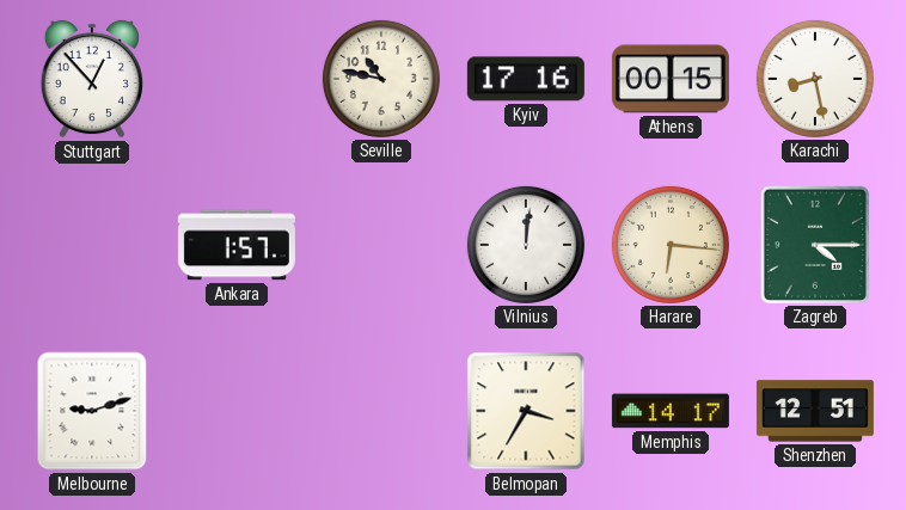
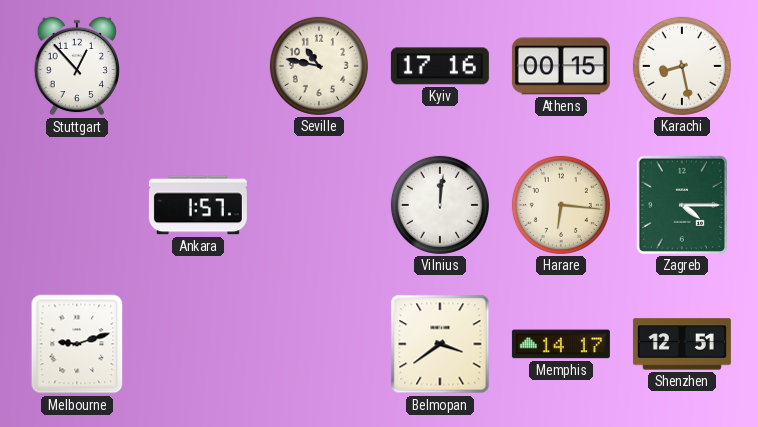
Belmopan: 3:35 -> 3:39
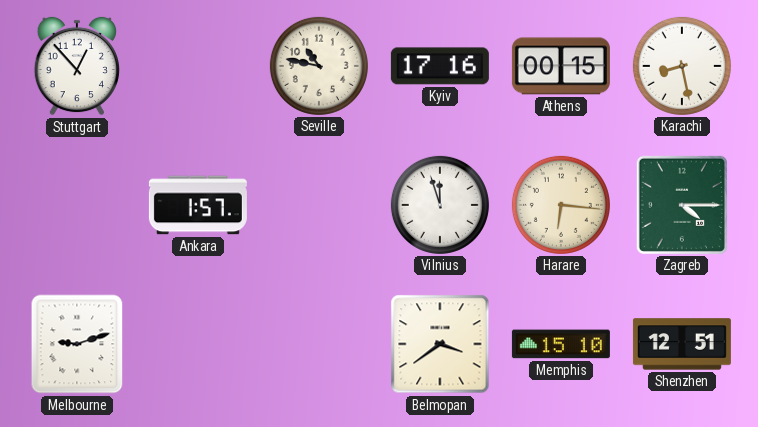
Vilnius: 12:01 -> 11:57
Memphis: 14:17 -> 15:10
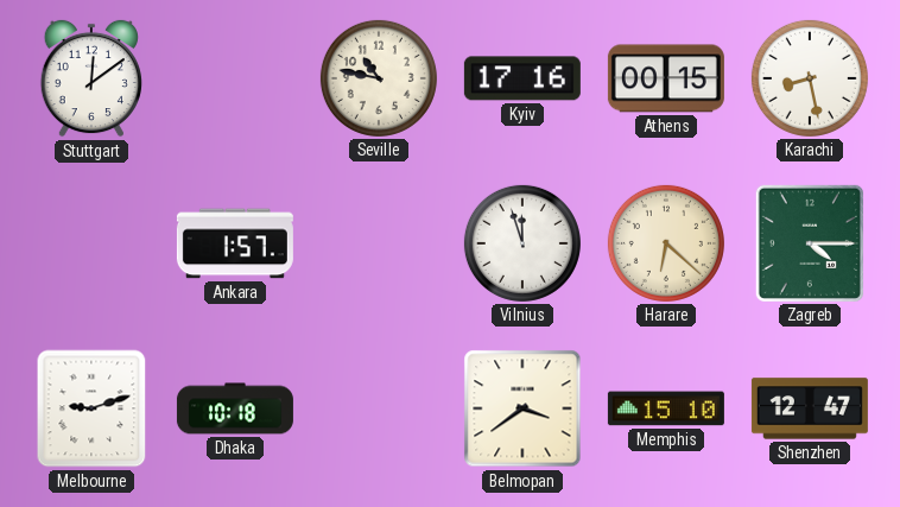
Stuttgart: 12:53 -> 12:09
Harare: 6:16 -> 6:22
Dhaka: none -> 10:18
Shenzhen: 12:51 -> 12:47
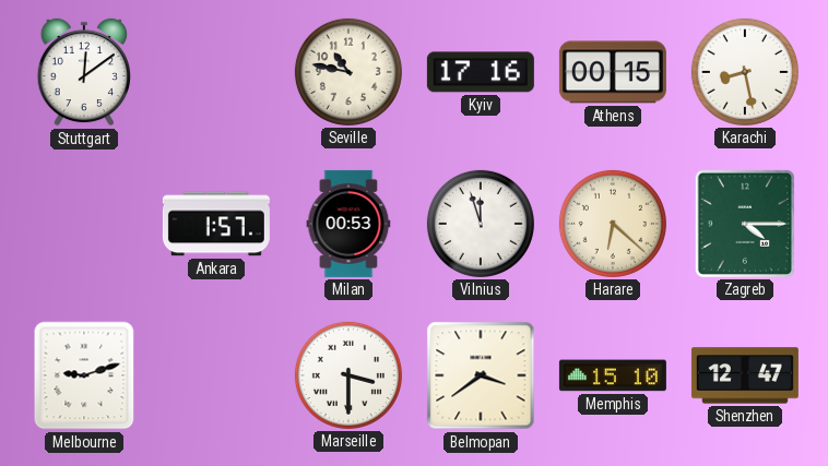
Milan: none -> 00:53
Dhaka: 10:18 -> none
Marseille: none -> 3:30
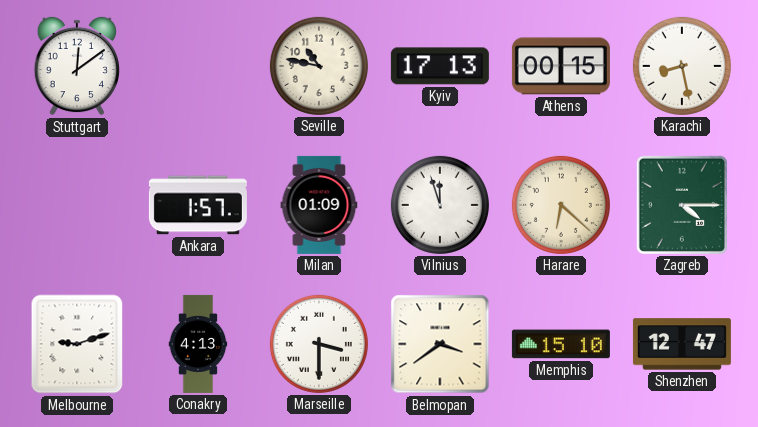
Kyiv: 17:16 -> 17:13
Milan: 00:53 -> 01:09
Conakry: none -> 4:13
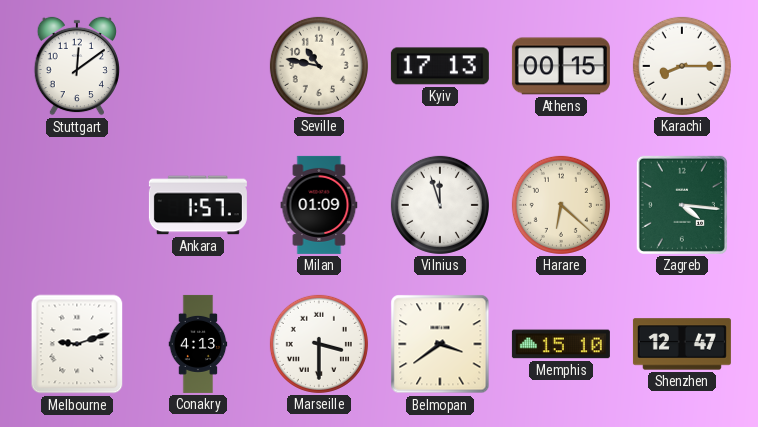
Karachi: 8:28 -> 8:15
Zagreb: 4:15 -> 4:16
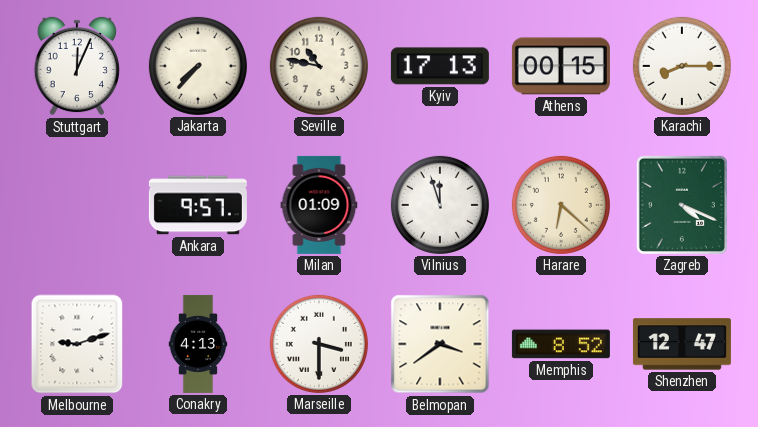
Stuttgart: 12:09 -> 12:04
Jakarta: none -> 7:37
Ankara: 1:57 -> 9:57
Zagreb: 4:16 -> 4:19
Memphis: 15:10 -> 8:52
